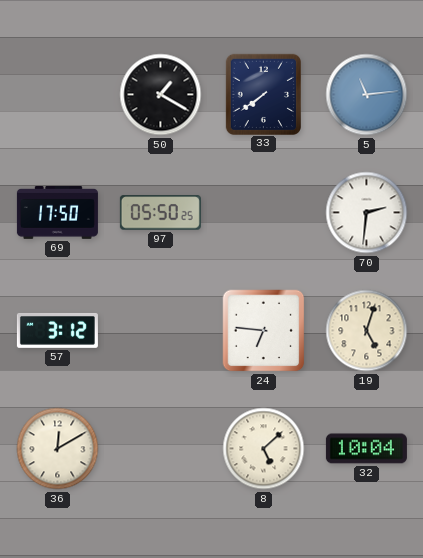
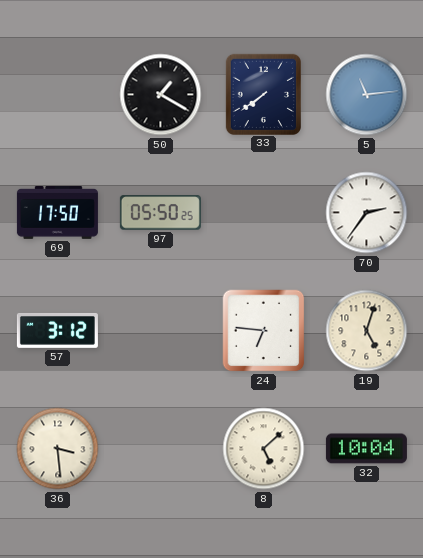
70: 2:31 -> 2:36
36: 12:10 -> 3:29
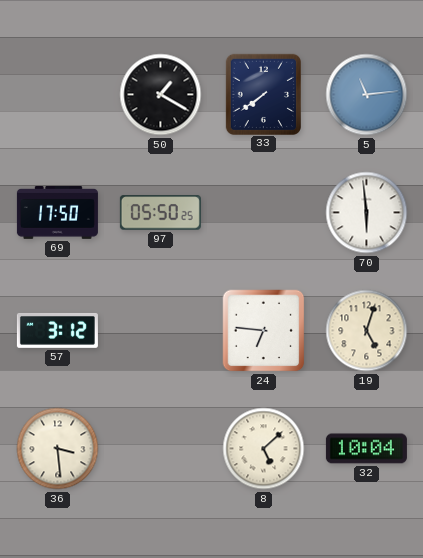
70: 2:36 -> 5:59
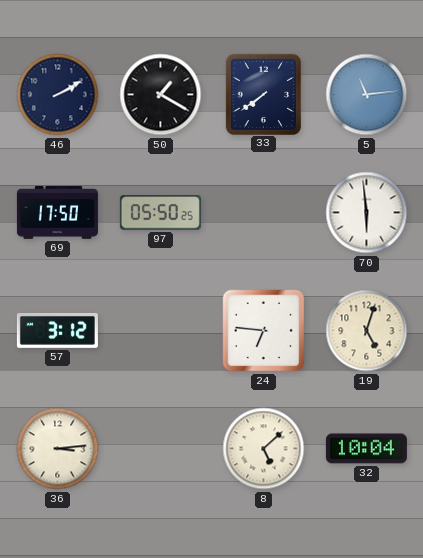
46: none -> 2:10
36: 3:29 -> 3:14
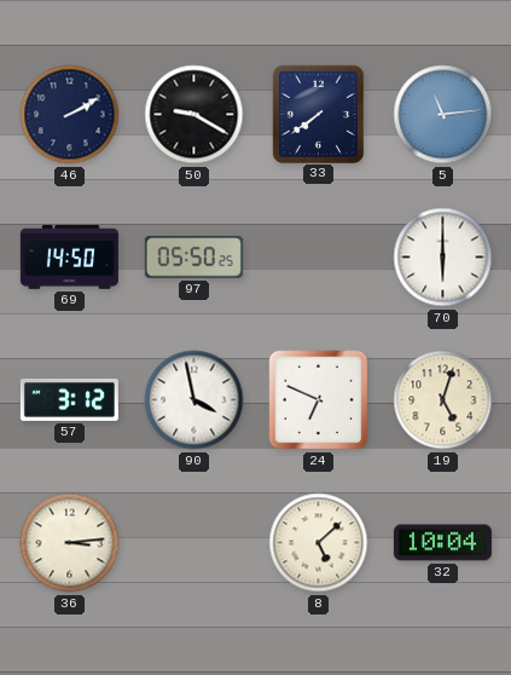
50: 1:20 -> 9:20
69: 17:50 -> 14:50
70: 5:59 -> 6:00
90: none -> 3:58
24: 6:46 -> 6:49
